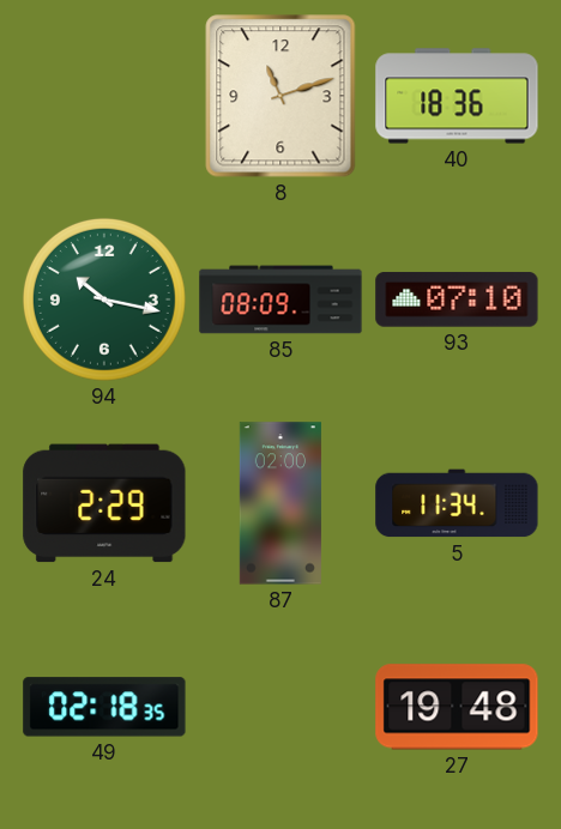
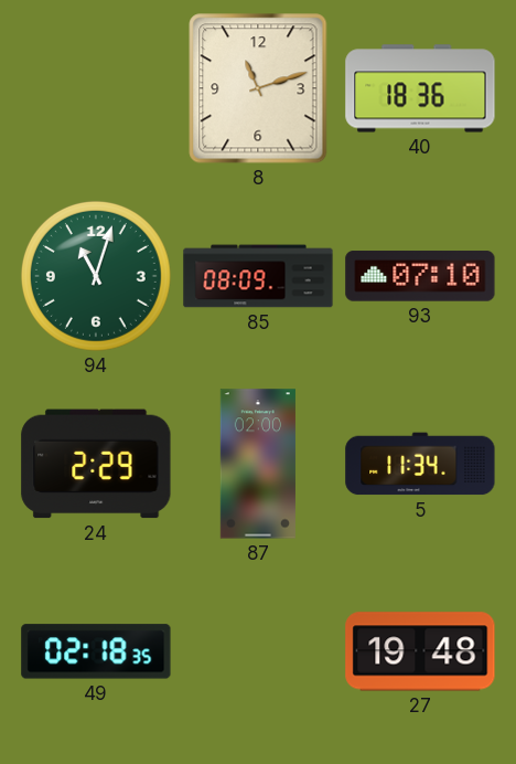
94: 10:17 -> 11:03
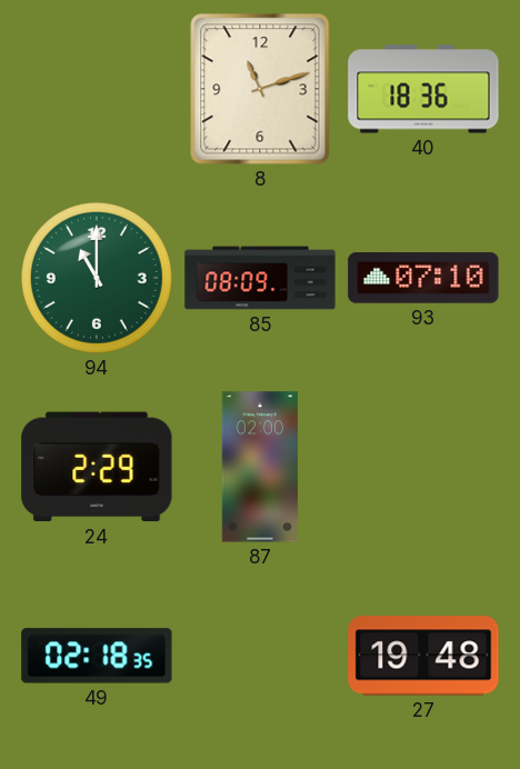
94: 11:03 -> 11:00
5: 11:34 -> none
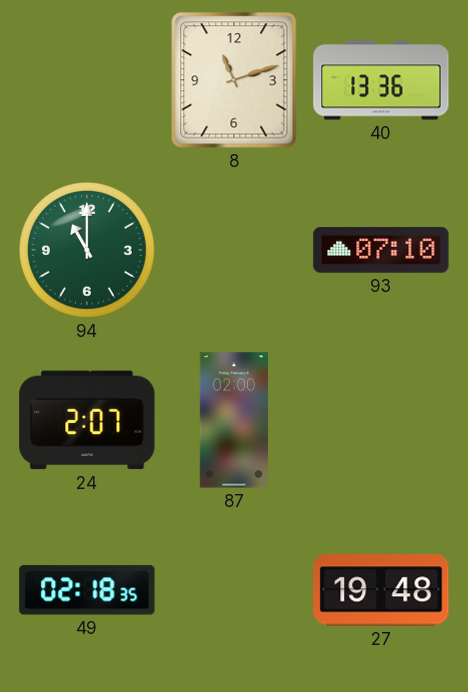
40: 18:36 -> 13:36
85: 08:09 -> none
24: 2:29 -> 2:07
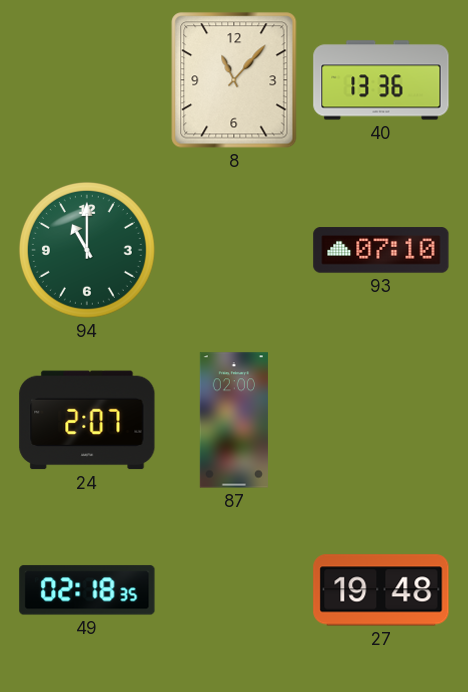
8: 11:12 -> 11:07
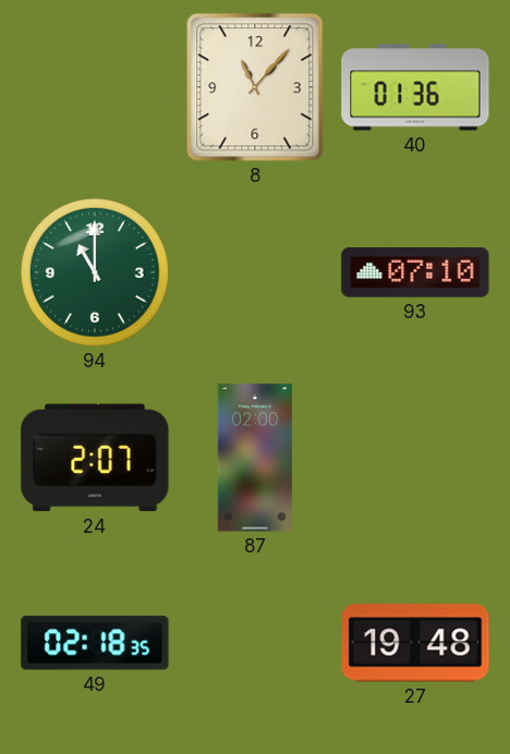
40: 13:36 -> 01:36
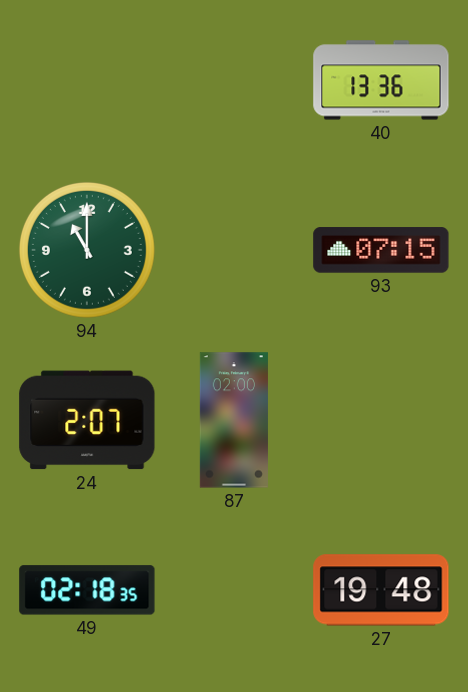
8: 11:07 -> none
40: 01:36 -> 13:36
93: 07:10 -> 07:15
